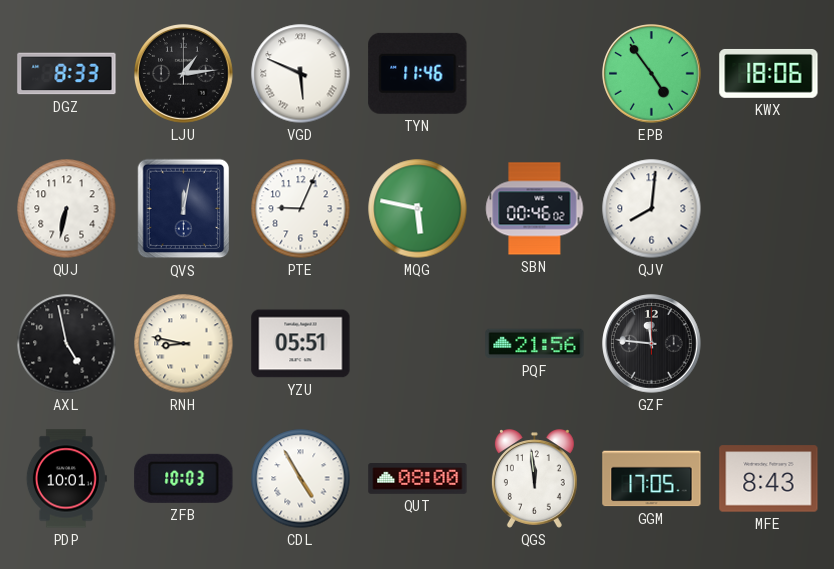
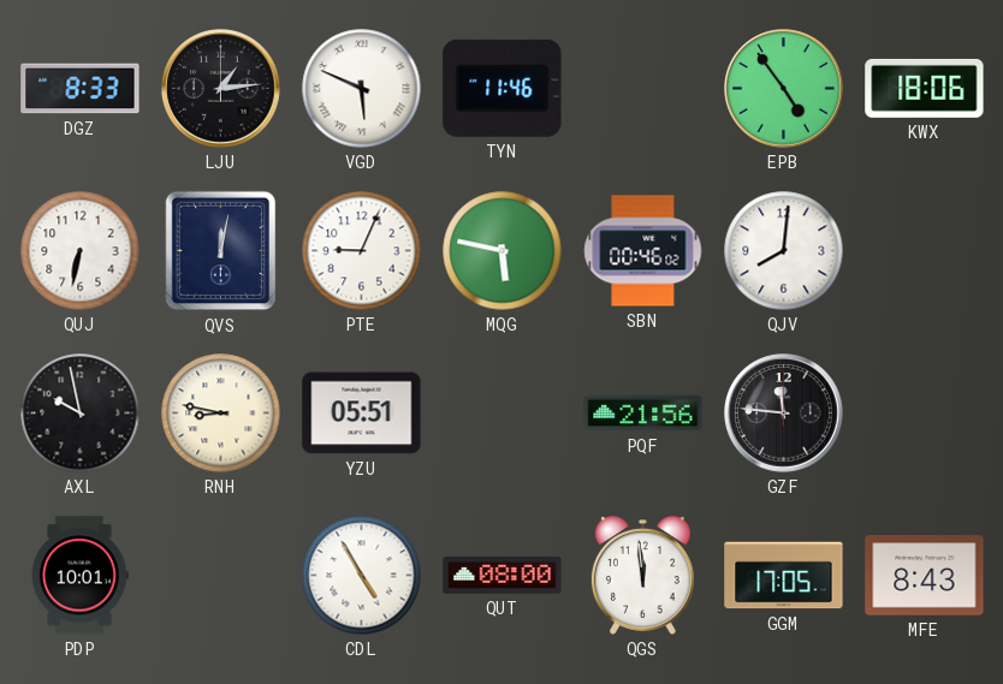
AXL: 4:58 -> 9:58
ZFB: 10:03 -> none
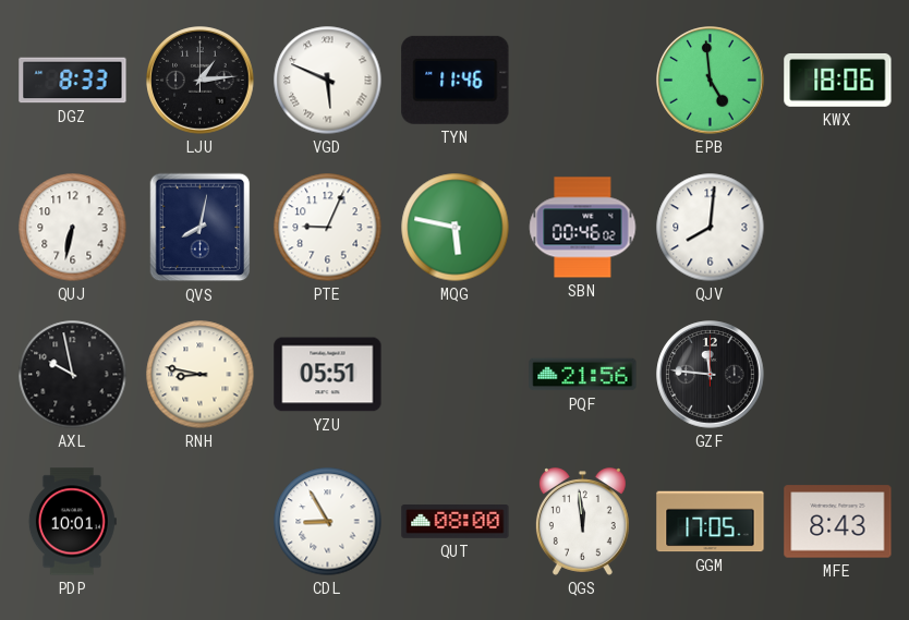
EPB: 4:54 -> 4:59
QVS: 12:02 -> 8:02
CDL: 4:55 -> 8:55
